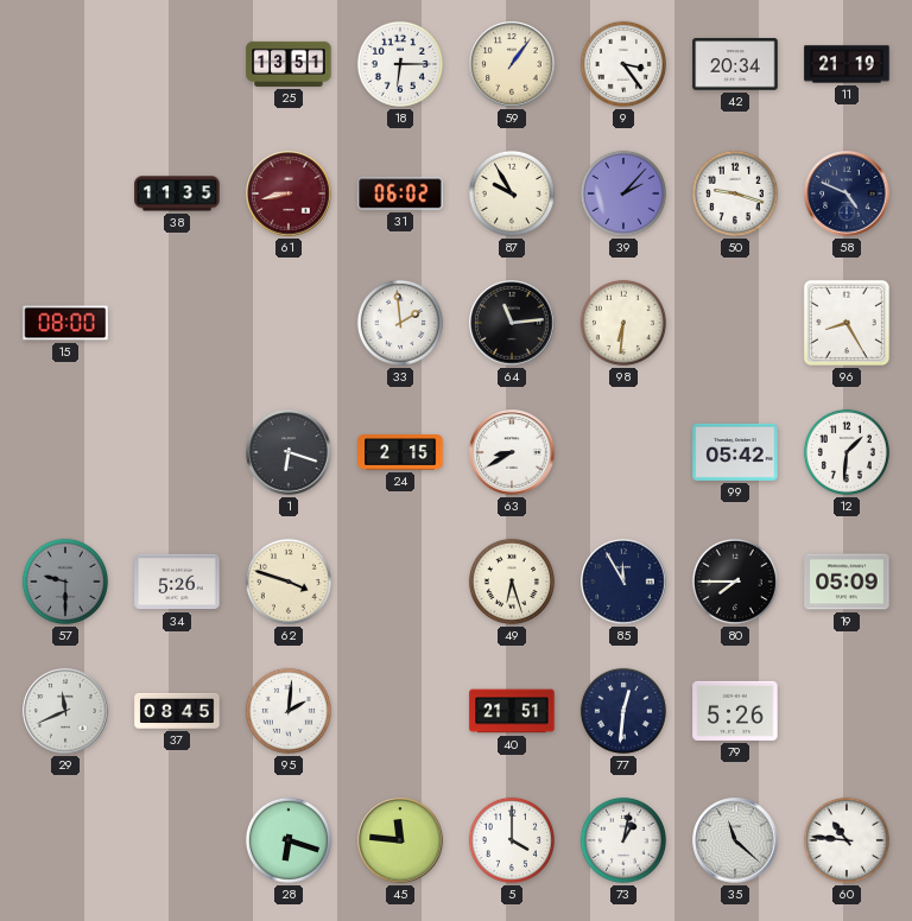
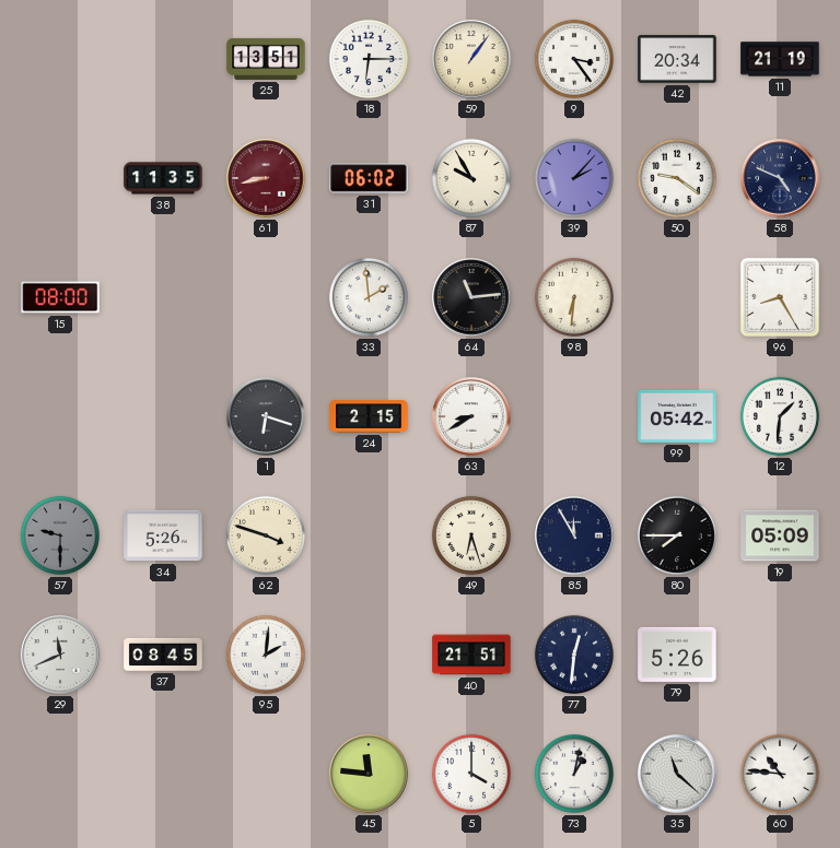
50: 9:18 -> 9:21
28: 6:18 -> none
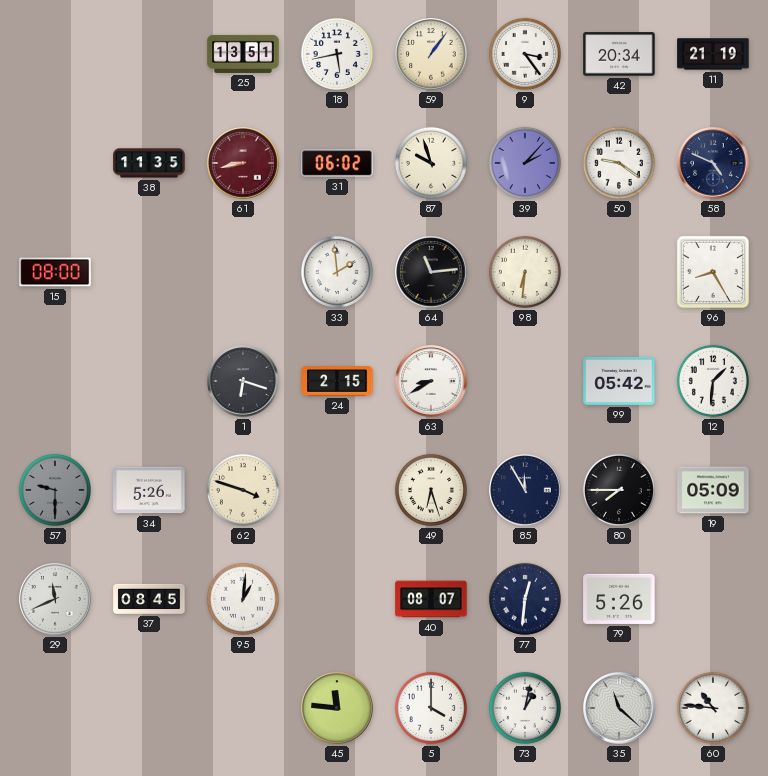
18: 6:15 -> 5:43
87: 9:55 -> 9:57
95: 2:01 -> 1:01
40: 21:51 -> 08:07
